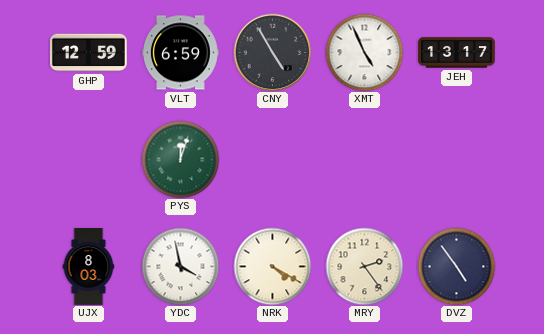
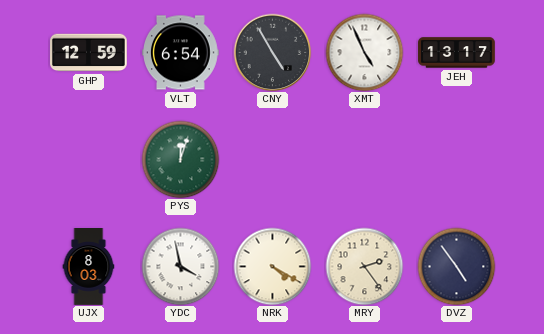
VLT: 6:59 -> 6:54
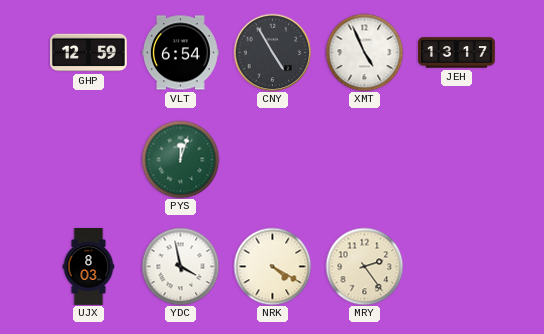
DVZ: 4:54 -> none
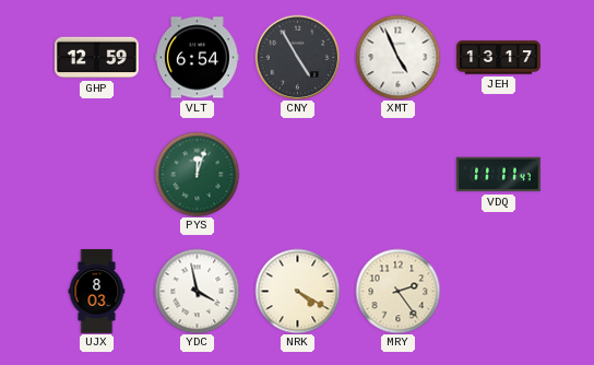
VDQ: none -> 11:11
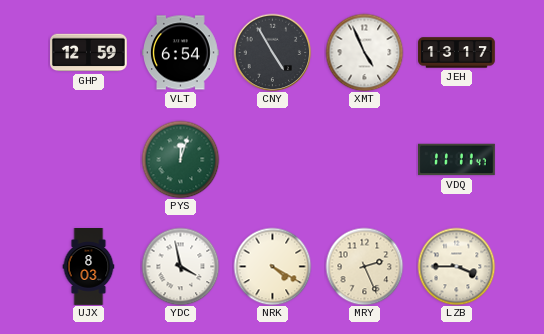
MRY: 2:24 -> 2:26
LZB: none -> 3:45
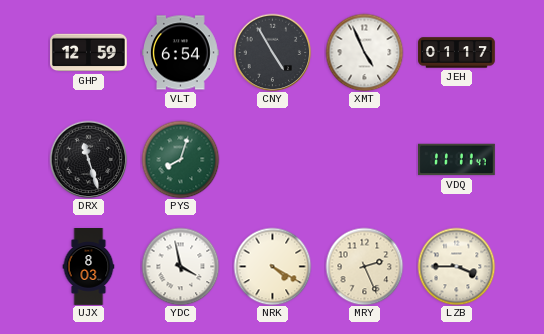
JEH: 13:17 -> 01:17
DRX: none -> 11:27
PYS: 12:03 -> 8:03
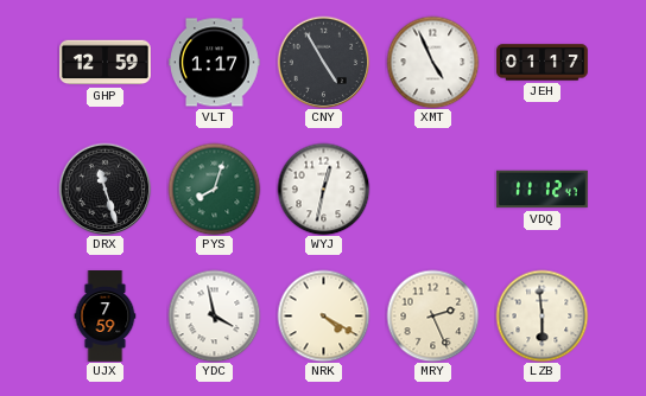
VLT: 6:54 -> 1:17
WYJ: none -> 12:32
VDQ: 11:11 -> 11:12
UJX: 8:03 -> 7:59
LZB: 3:45 -> 5:59
